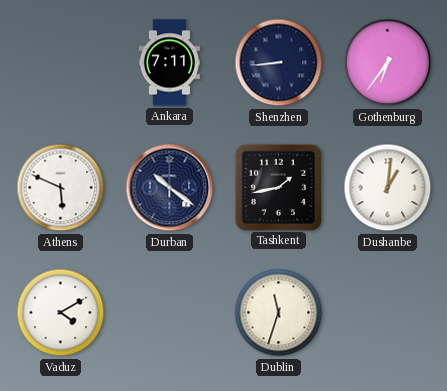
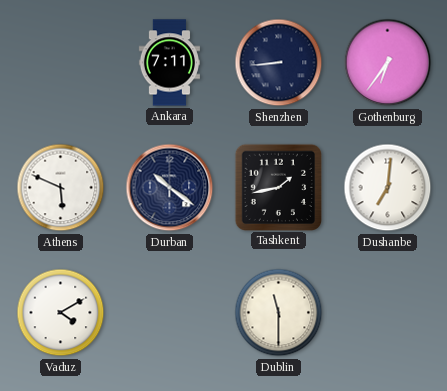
Dushanbe: 1:01 -> 7:01
Dublin: 11:33 -> 11:30
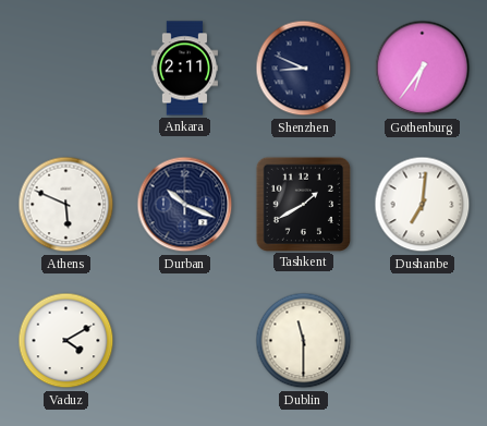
Ankara: 7:11 -> 2:11
Shenzhen: 8:44 -> 8:49
Durban: 10:21 -> 10:19
Tashkent: 1:43 -> 1:40
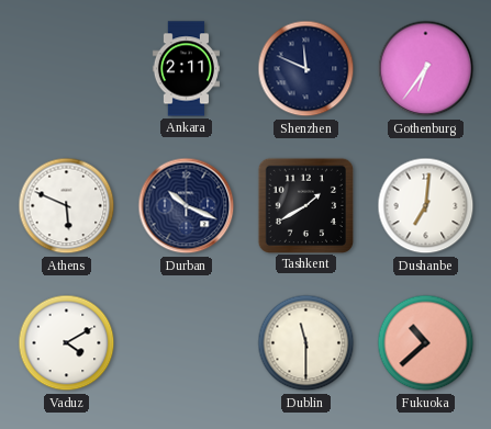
Shenzhen: 8:49 -> 11:49
Fukuoka: none -> 10:38
